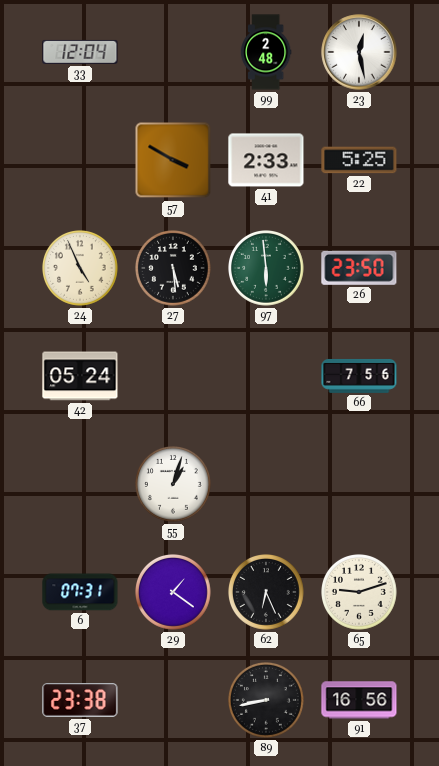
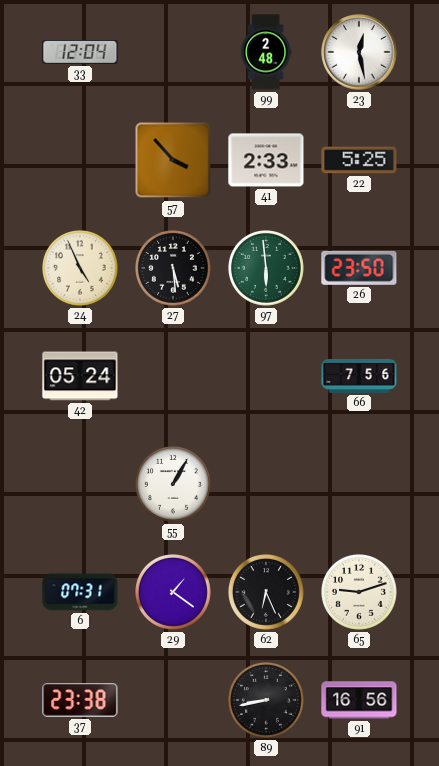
57: 3:50 -> 3:53
55: 1:03 -> 1:05
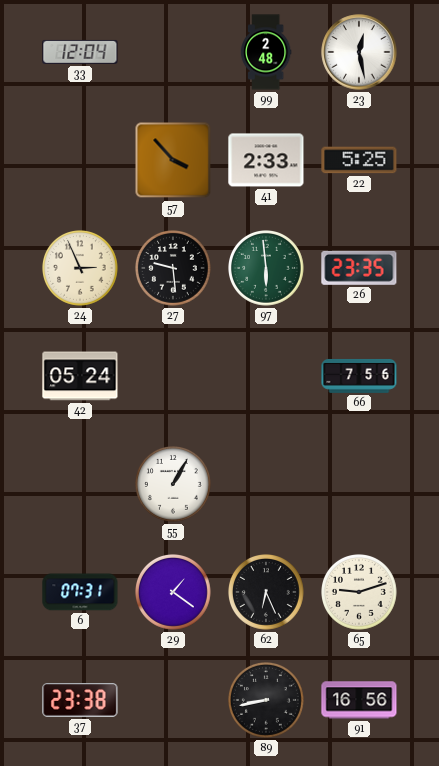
24: 4:56 -> 2:56
27: 5:29 -> 9:29
26: 23:50 -> 23:35
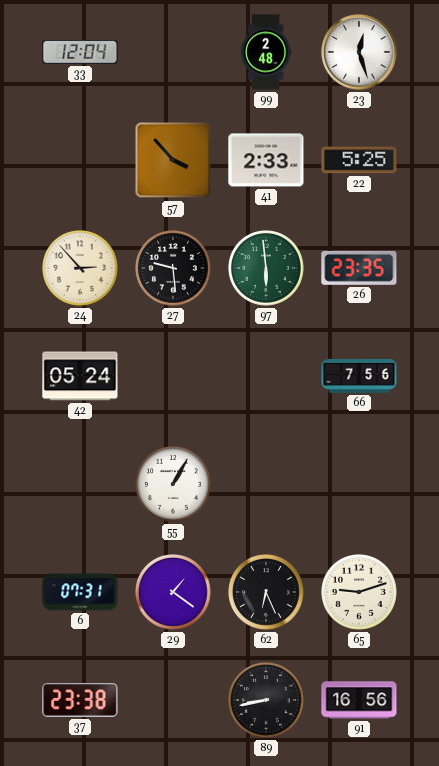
23: 12:28 -> 12:27
24: 2:56 -> 2:53
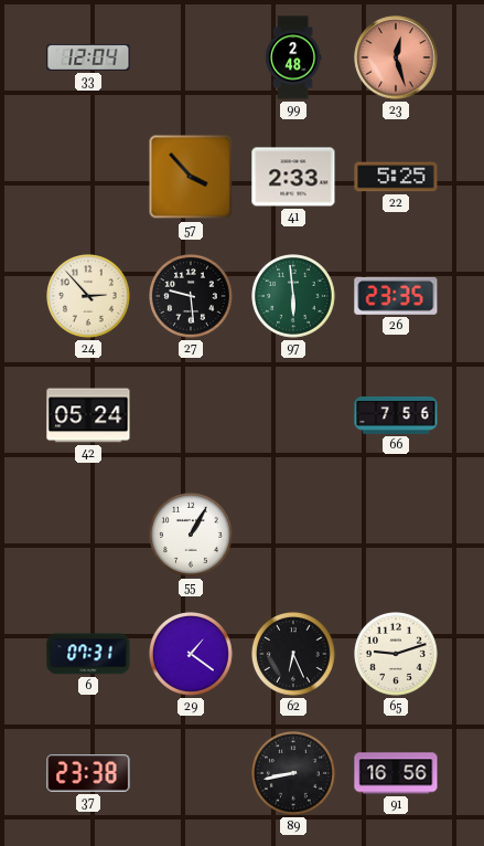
23 dial: white -> salmon
